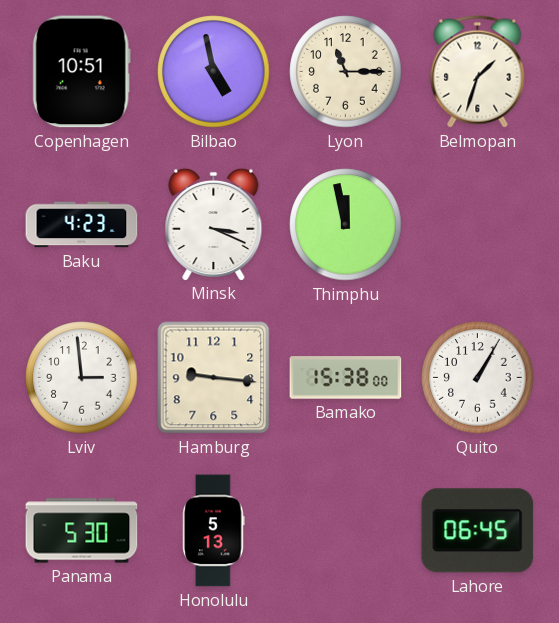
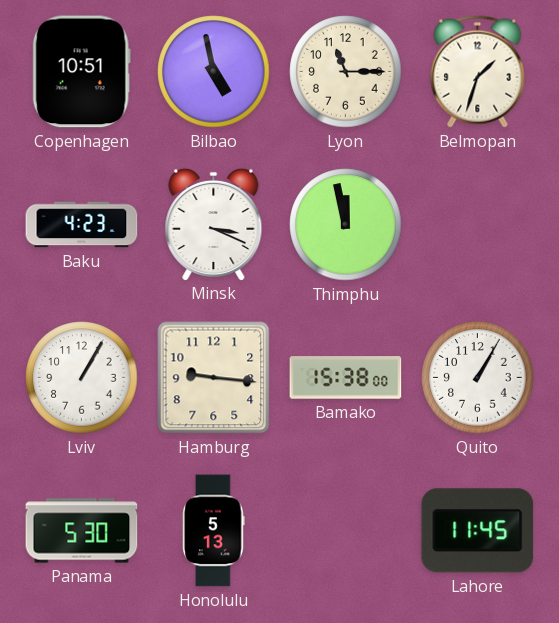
Lviv: 2:59 -> 1:05
Lahore: 06:45 -> 11:45
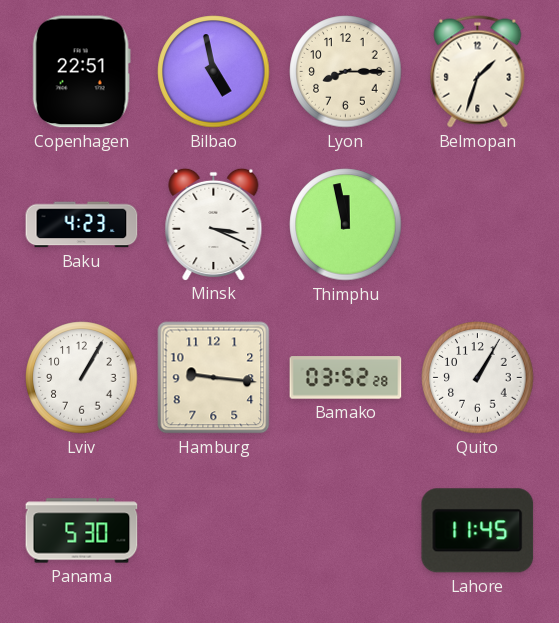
Copenhagen: 10:51 -> 22:51
Lyon: 11:15 -> 8:15
Bamako: 15:38 -> 03:52
Honolulu: 5:13 -> none
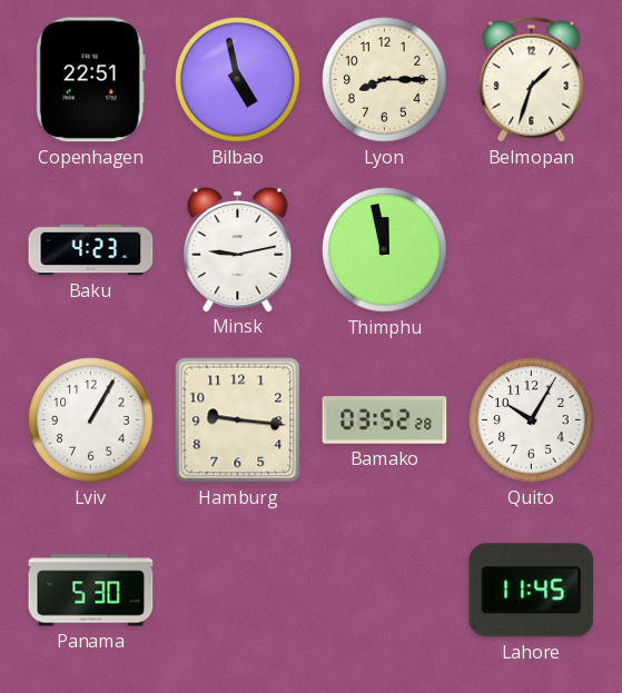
Minsk: 3:19 -> 9:13
Quito: 1:05 -> 10:05
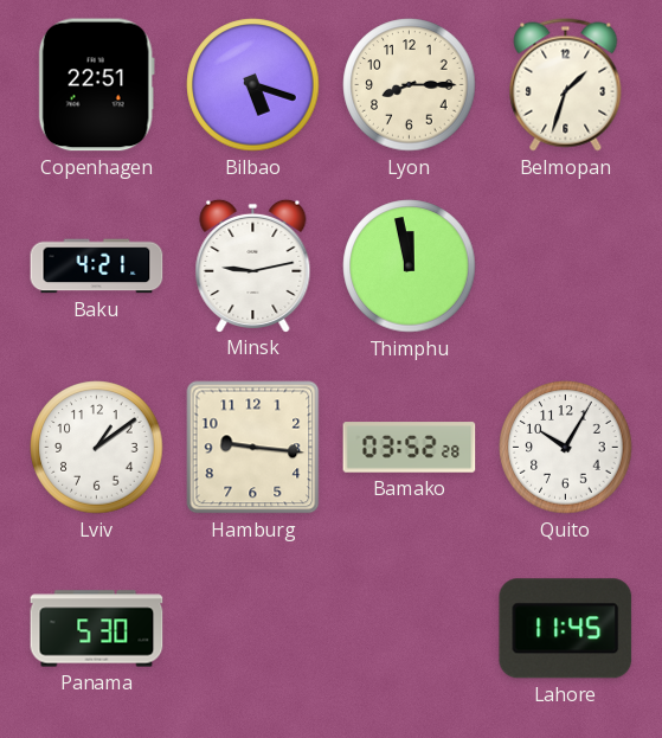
Bilbao: 4:58 -> 5:18
Baku: 4:23 -> 4:21
Lviv: 1:05 -> 1:09
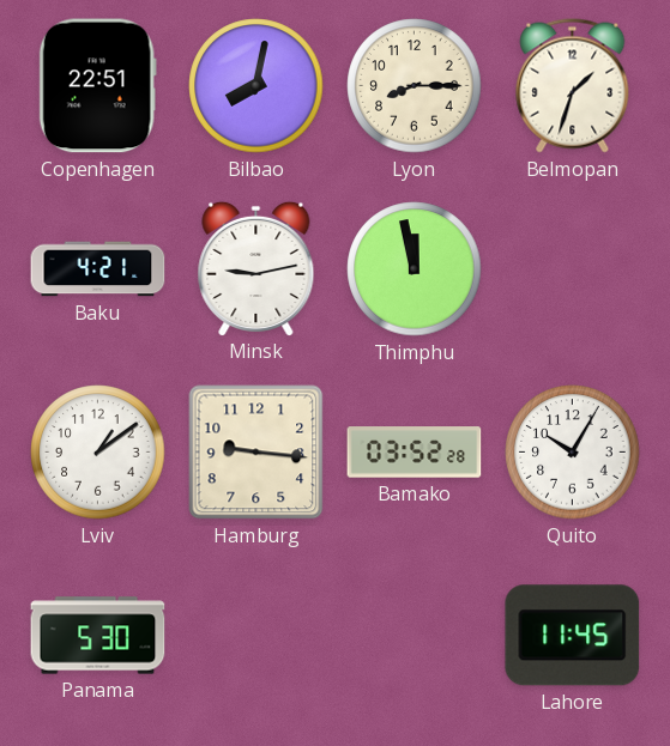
Bilbao: 5:18 -> 8:02
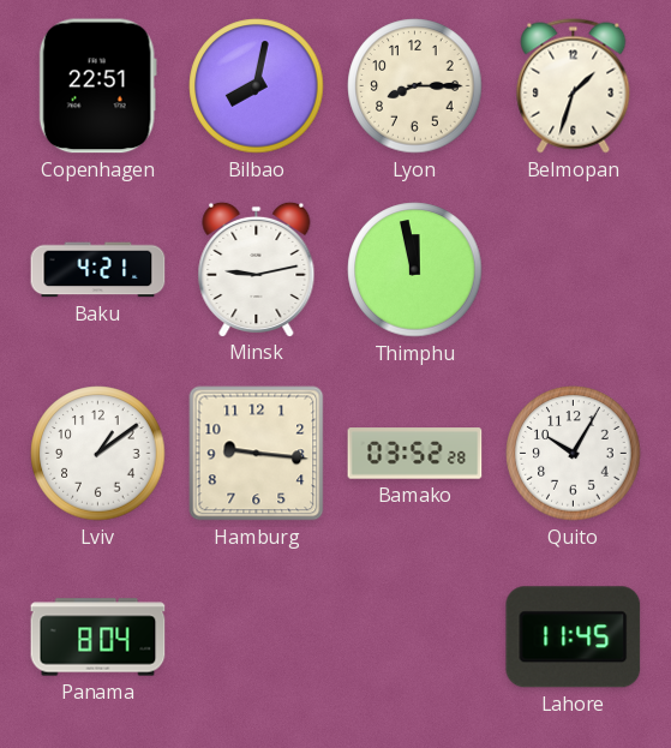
Panama: 5:30 -> 8:04
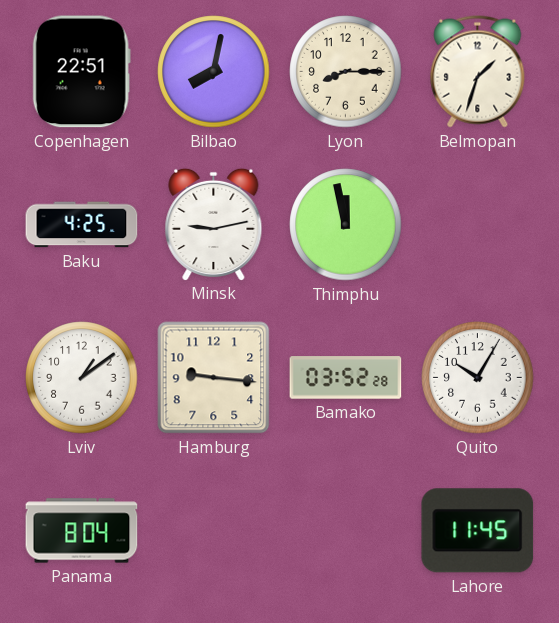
Baku: 4:21 -> 4:25
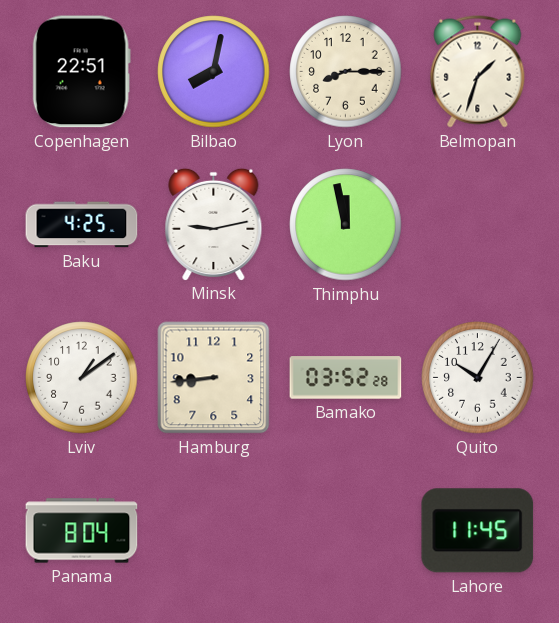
Hamburg: 9:16 -> 8:44
